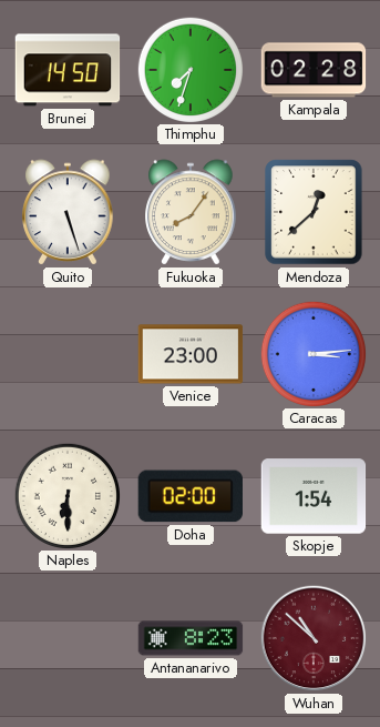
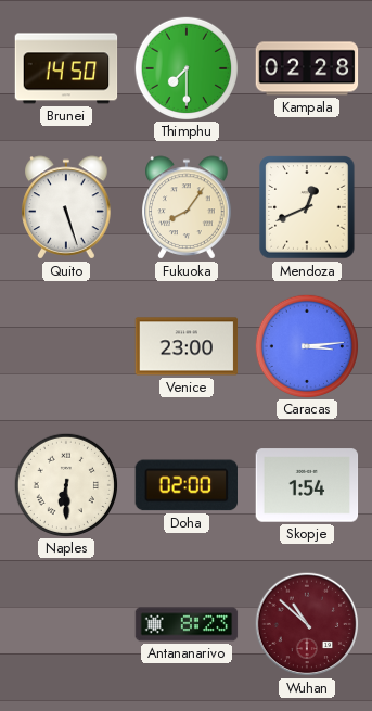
Thimphu: 7:33 -> 7:30
Mendoza: 12:38 -> 12:41
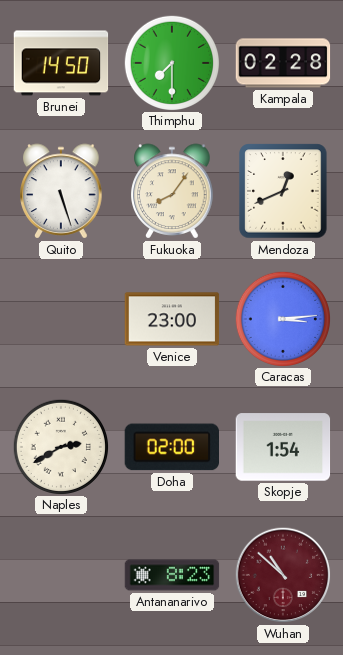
Naples: 6:30 -> 2:40
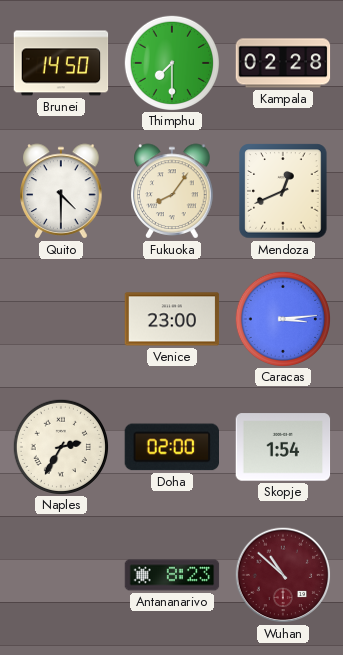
Quito: 5:27 -> 4:30
Naples: 2:40 -> 2:35
